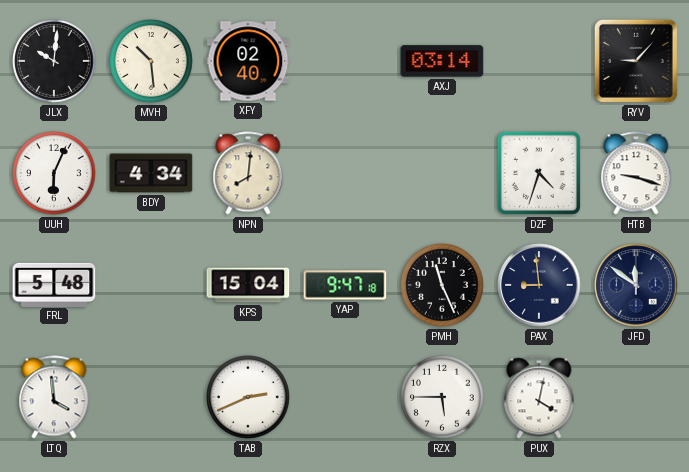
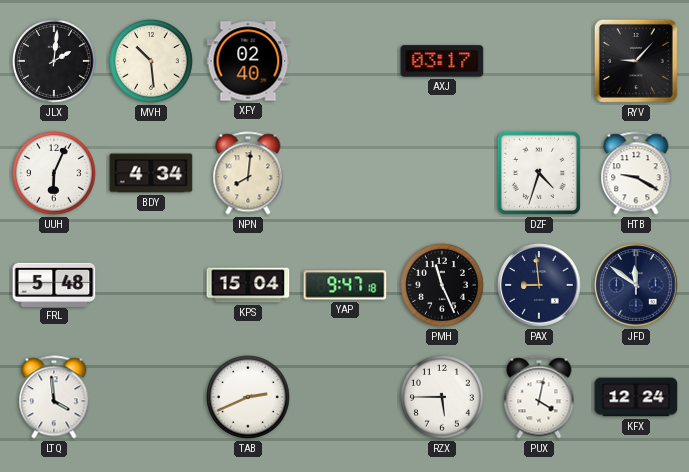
JLX: 10:01 -> 2:01
AXJ: 03:14 -> 03:17
HTB: 9:18 -> 9:20
KFX: none -> 12:24
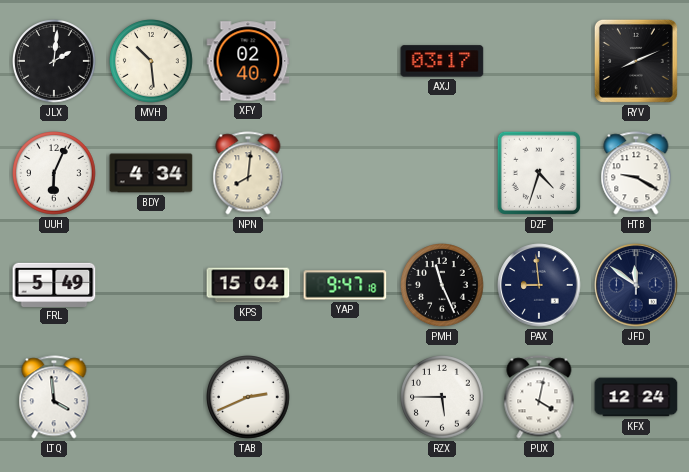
RYV: 9:07 -> 8:11
FRL: 5:48 -> 5:49
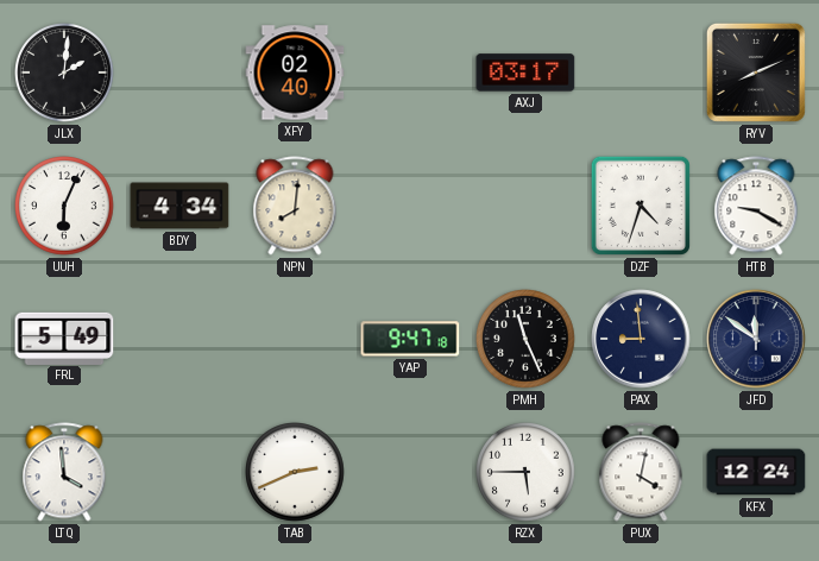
MVH: 10:29 -> none
KPS: 15:04 -> none
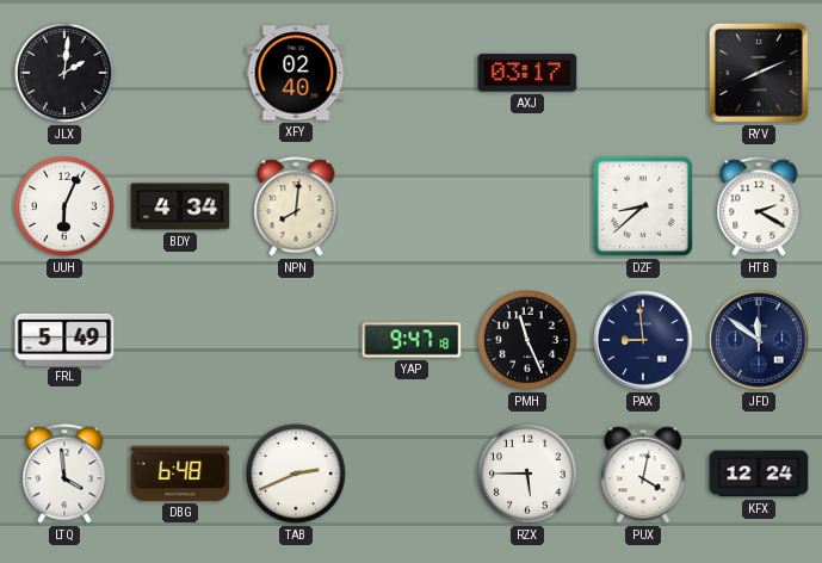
DZF: 4:33 -> 8:38
HTB: 9:20 -> 2:20
DBG: none -> 6:48
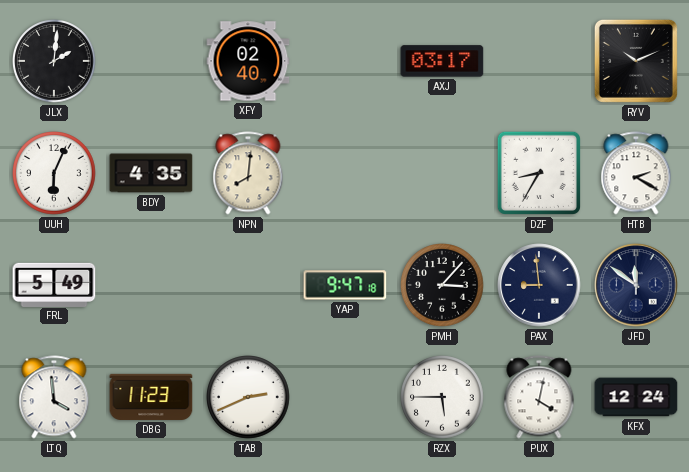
RYV: 8:11 -> 10:11
BDY: 4:34 -> 4:35
DZF: 8:38 -> 8:35
PMH: 11:26 -> 3:07
DBG: 6:48 -> 11:23
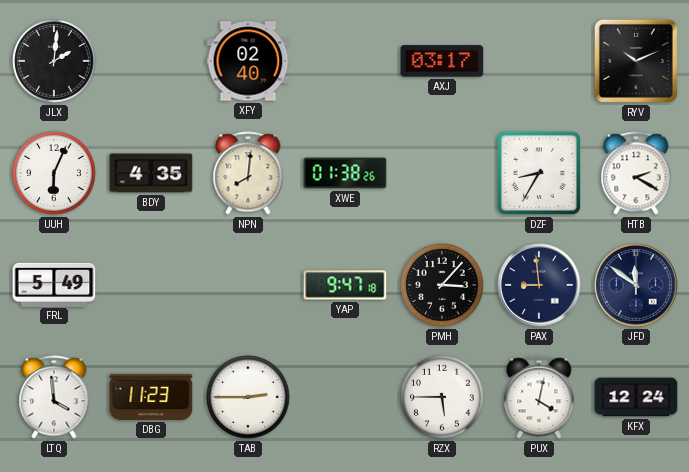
XWE: none -> 01:38
TAB: 2:41 -> 2:45
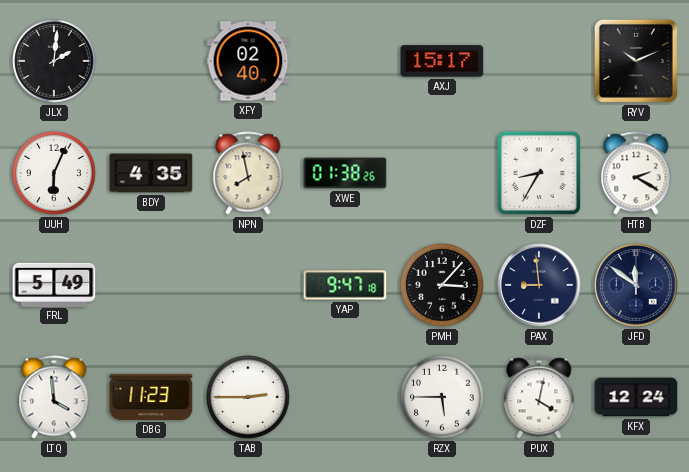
AXJ: 03:17 -> 15:17
NPN: 8:01 -> 7:58
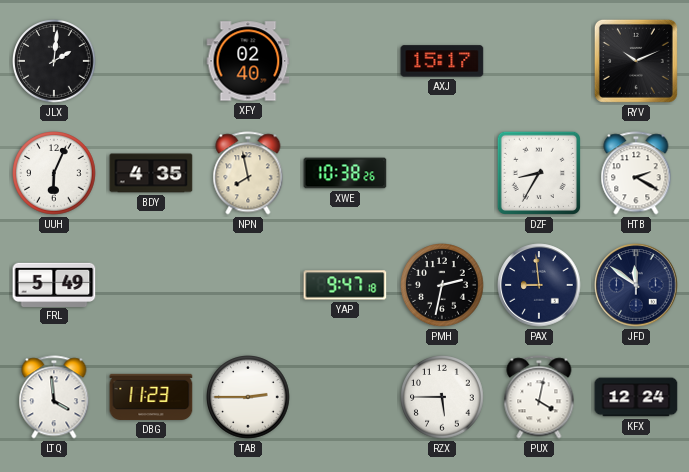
XWE: 01:38 -> 10:38
PMH: 3:07 -> 2:32
